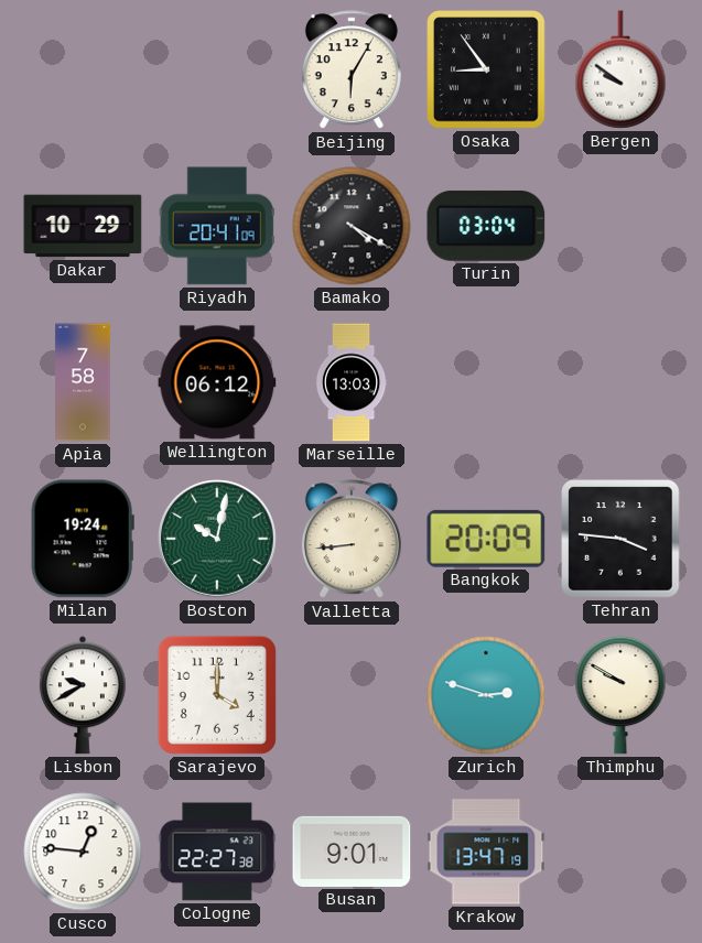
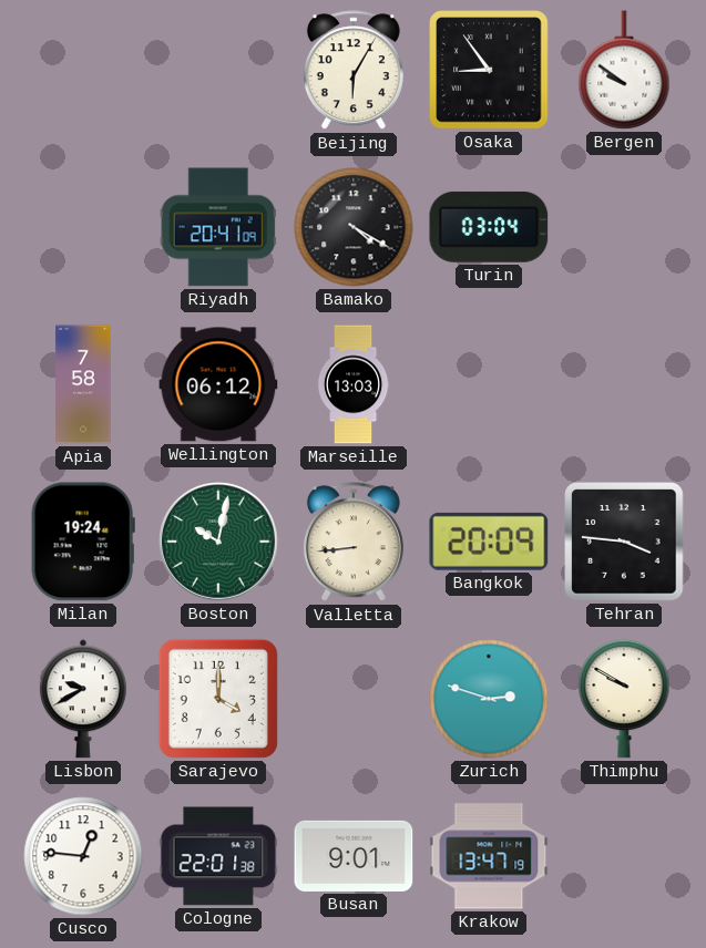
Dakar: 10:29 -> none
Cologne: 22:27 -> 22:01
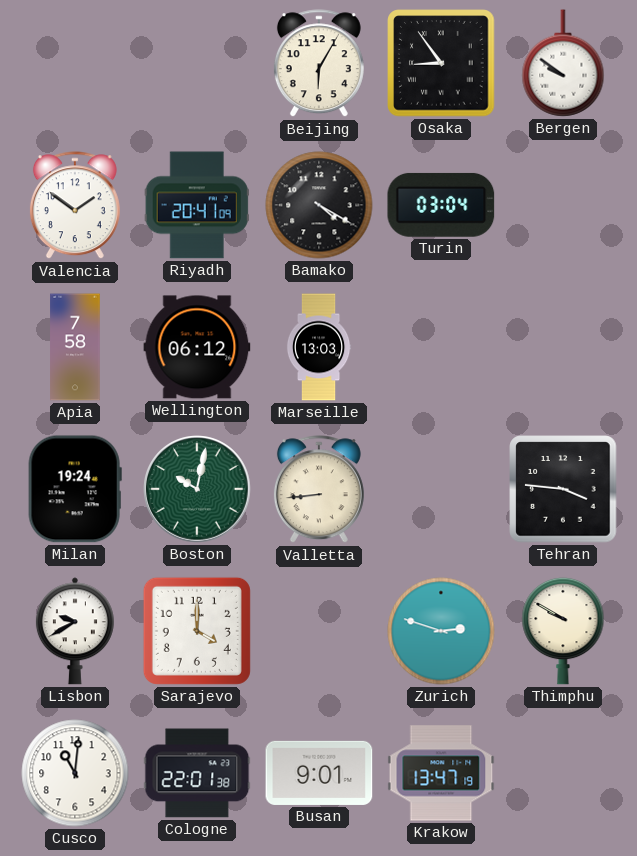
Valencia: none -> 1:51
Bangkok: 20:09 -> none
Cusco: 12:46 -> 11:01
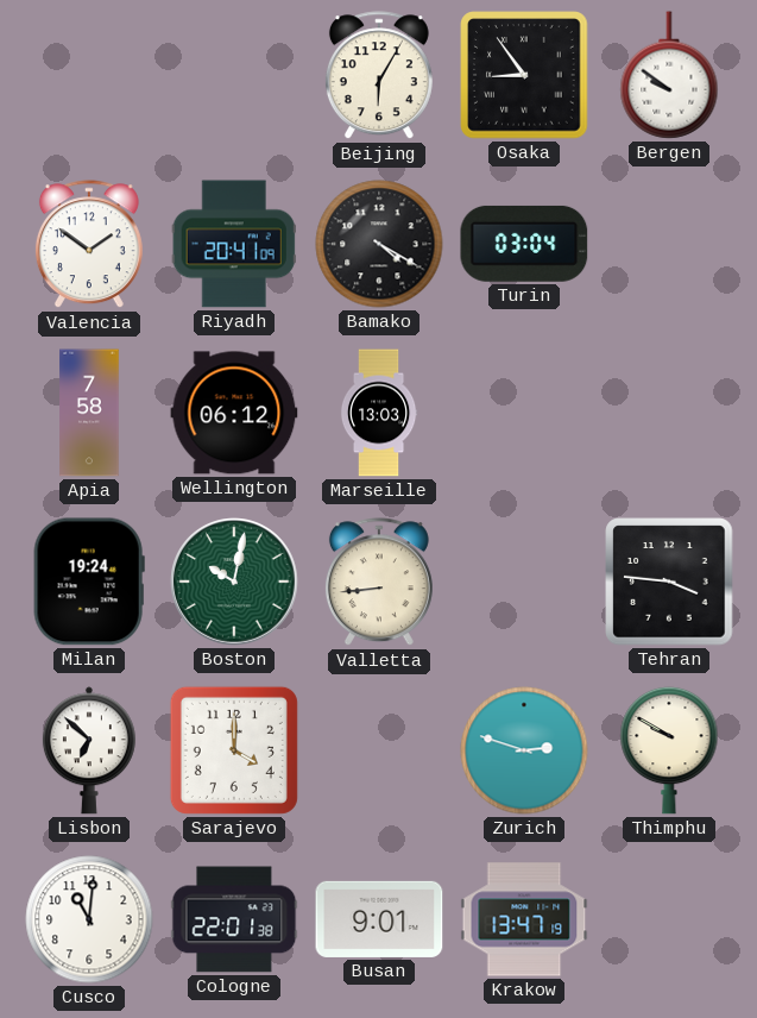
Lisbon: 9:40 -> 6:52
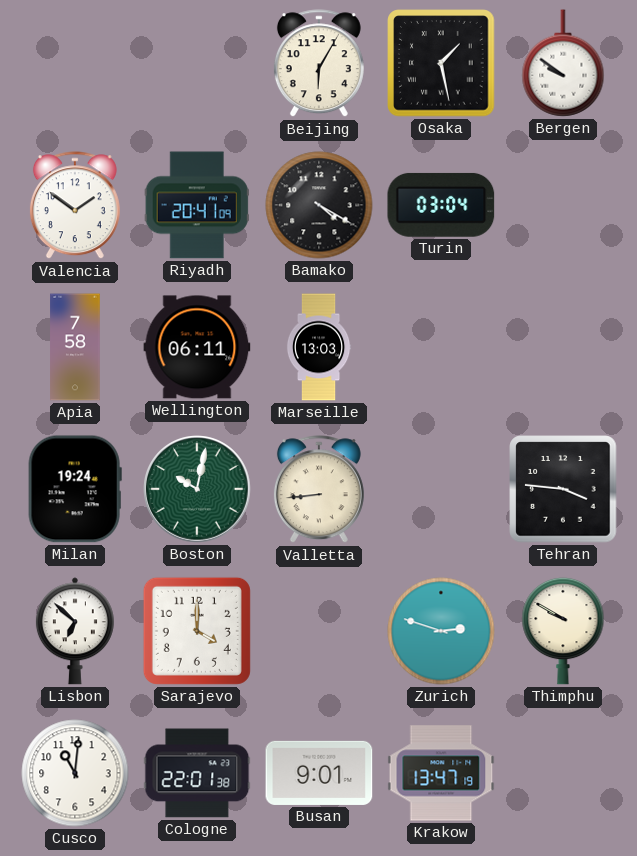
Osaka: 8:54 -> 1:28
Wellington: 06:12 -> 06:11
